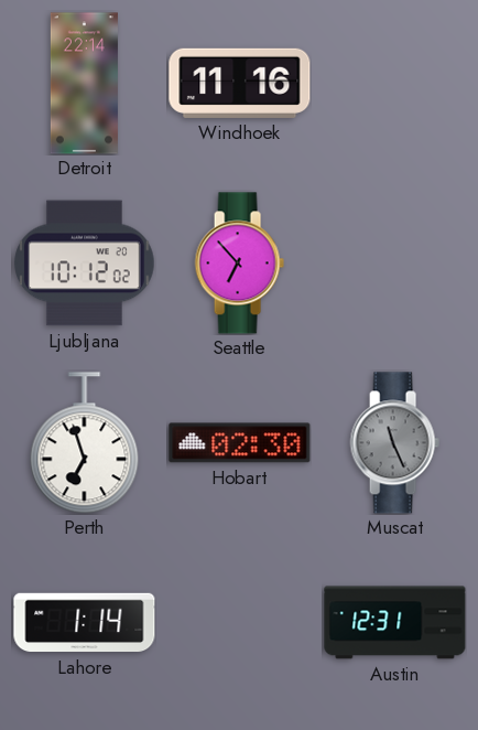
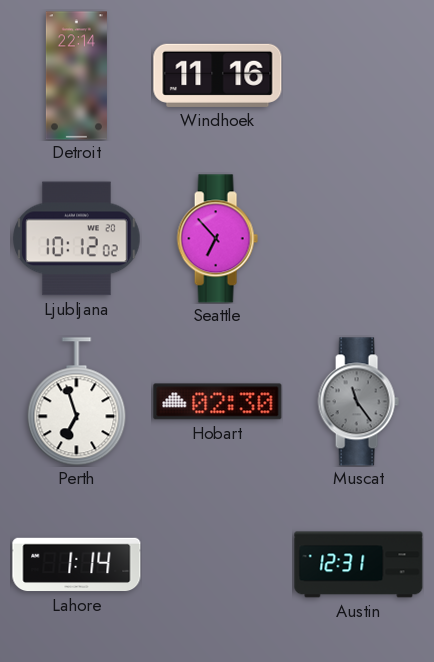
Muscat: 11:26 -> 11:24
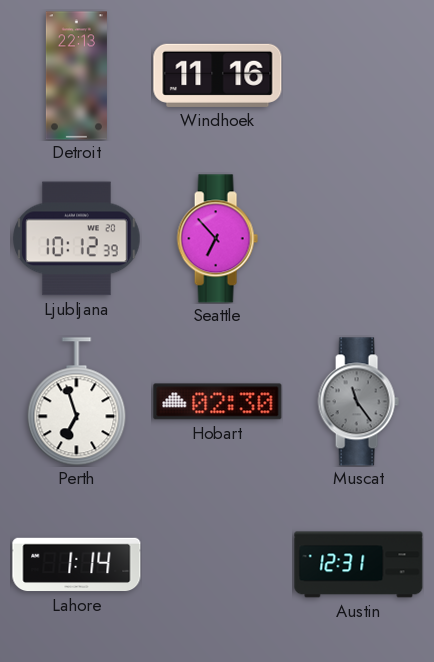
Detroit: 22:14 -> 22:13
Ljubljana: 10:12:02 -> 10:12:39
